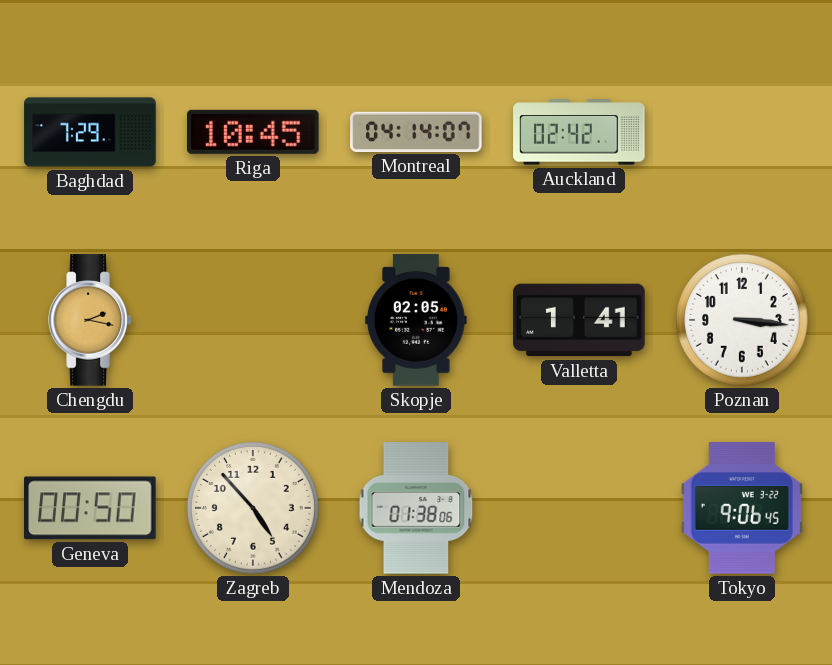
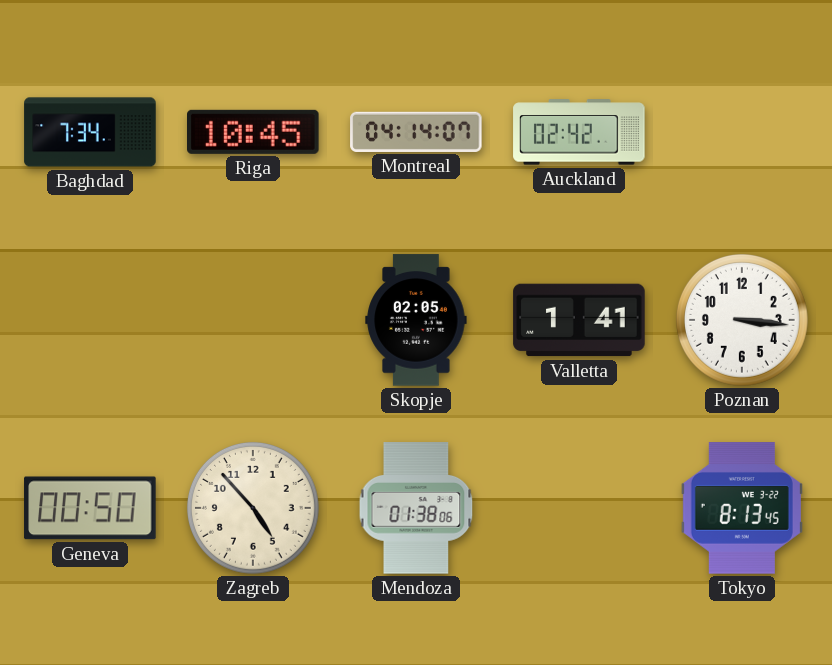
Baghdad: 7:29 -> 7:34
Chengdu: 2:17 -> none
Tokyo: 9:06 -> 8:13
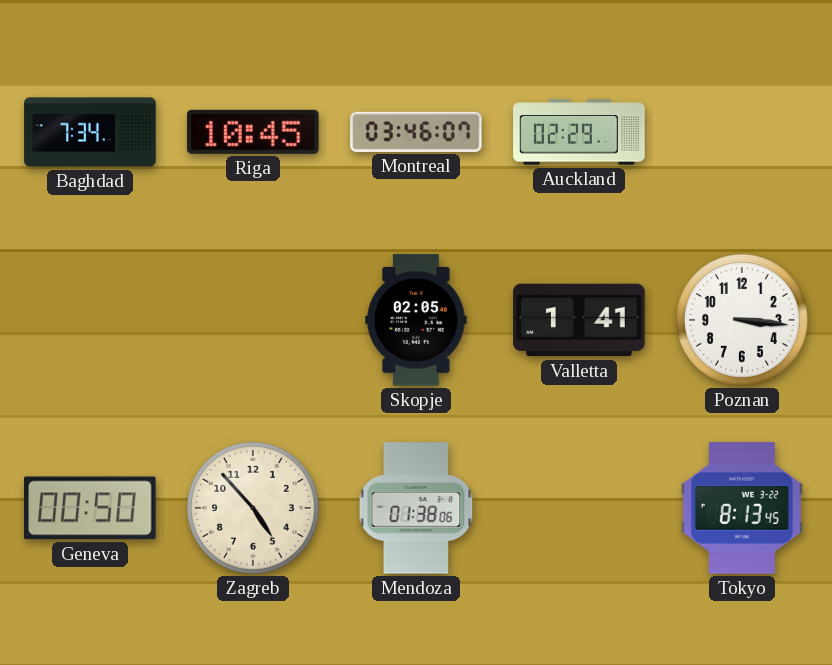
Montreal: 04:14 -> 03:46
Auckland: 02:42 -> 02:29
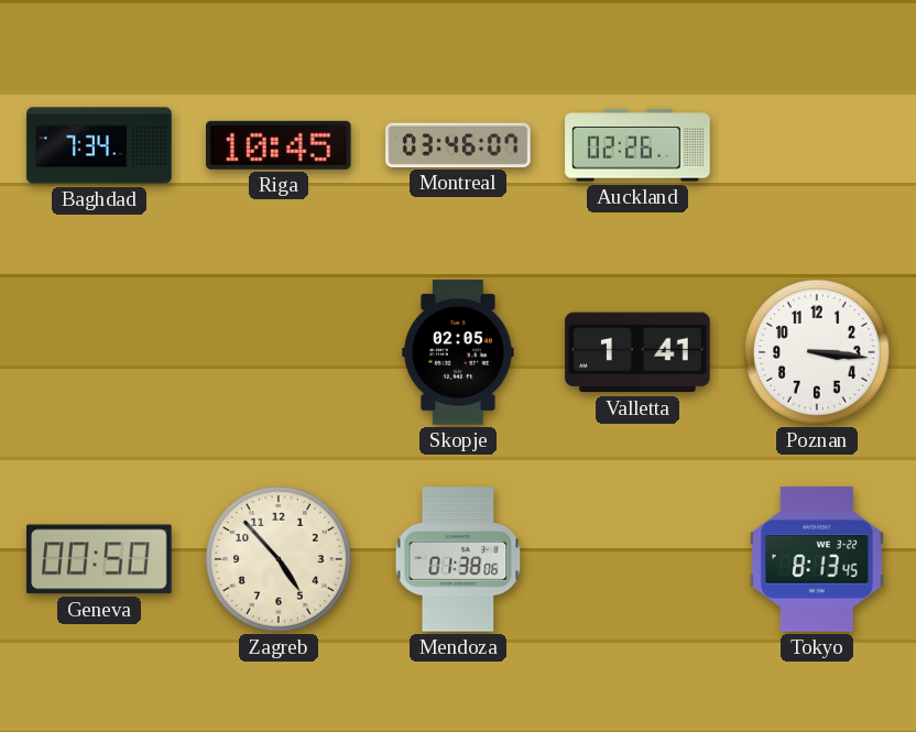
Auckland: 02:29 -> 02:26
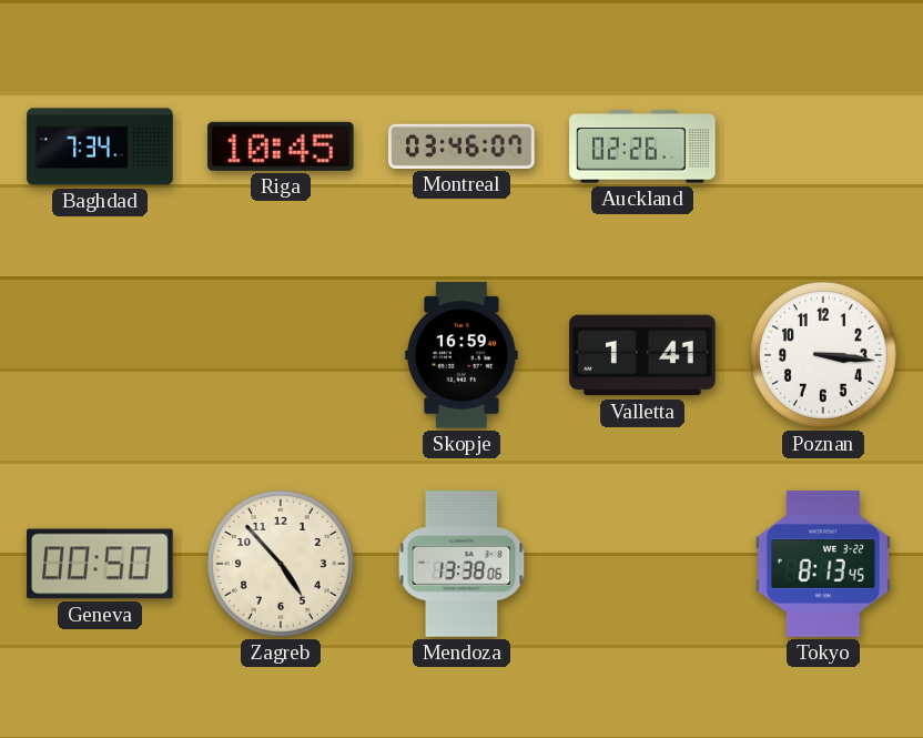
Skopje: 02:05 -> 16:59
Mendoza: 01:38 -> 13:38
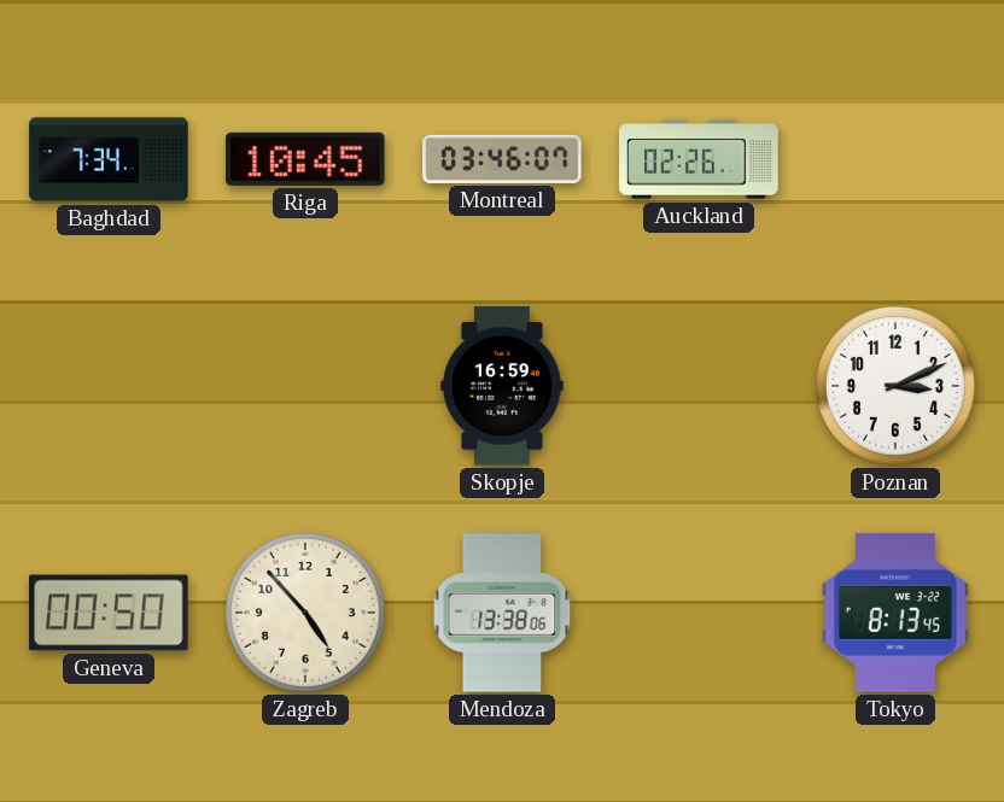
Valletta: 1:41 -> none
Poznan: 3:16 -> 3:11
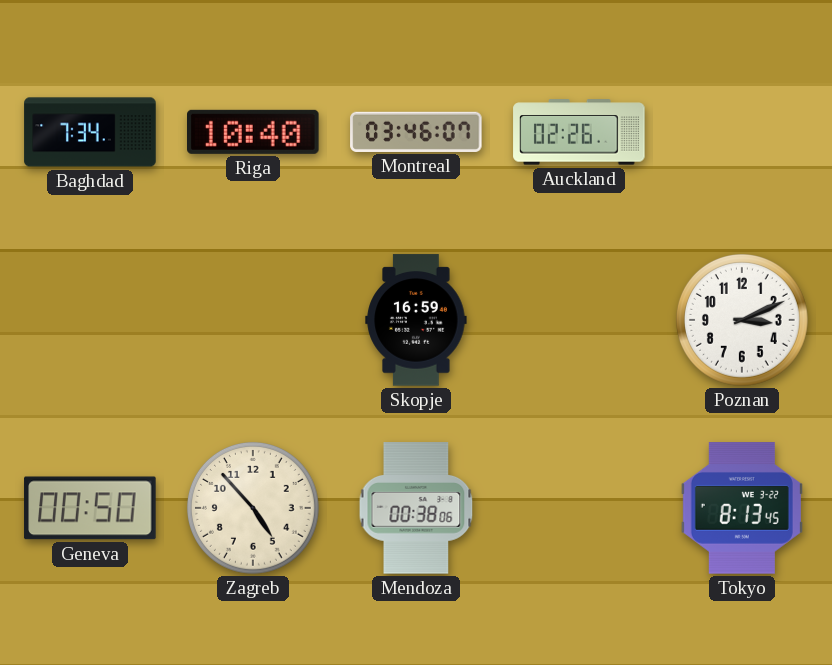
Riga: 10:45 -> 10:40
Mendoza: 13:38 -> 00:38
